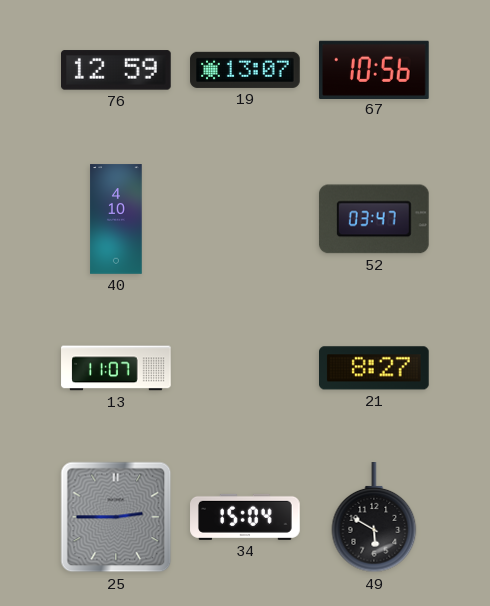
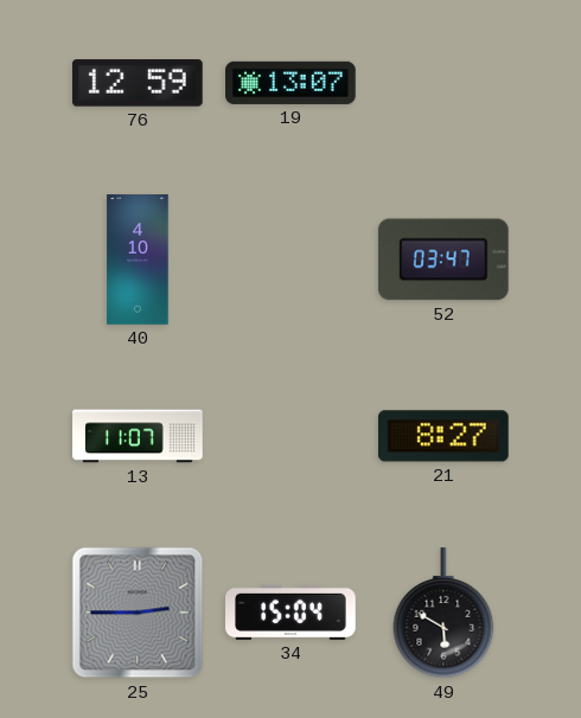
67: 10:56 -> none
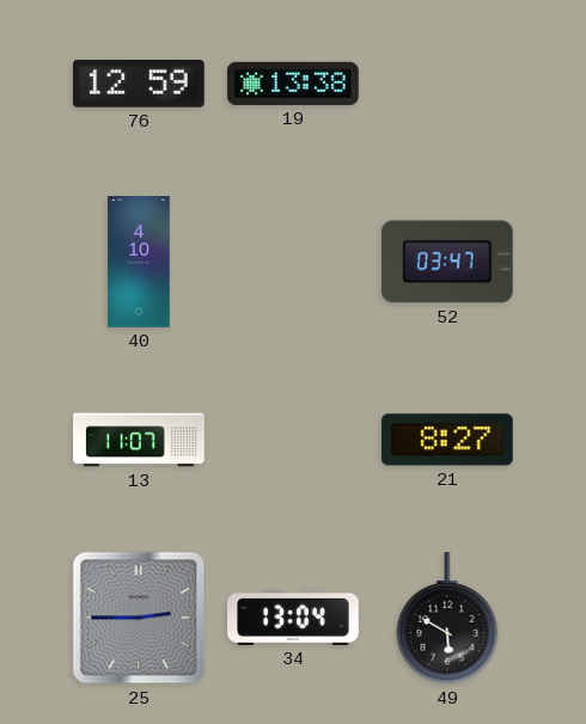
19: 13:07 -> 13:38
34: 15:04 -> 13:04
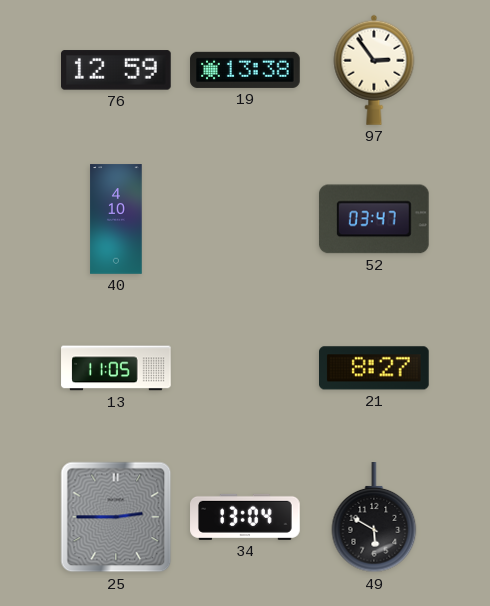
97: none -> 2:54
13: 11:07 -> 11:05
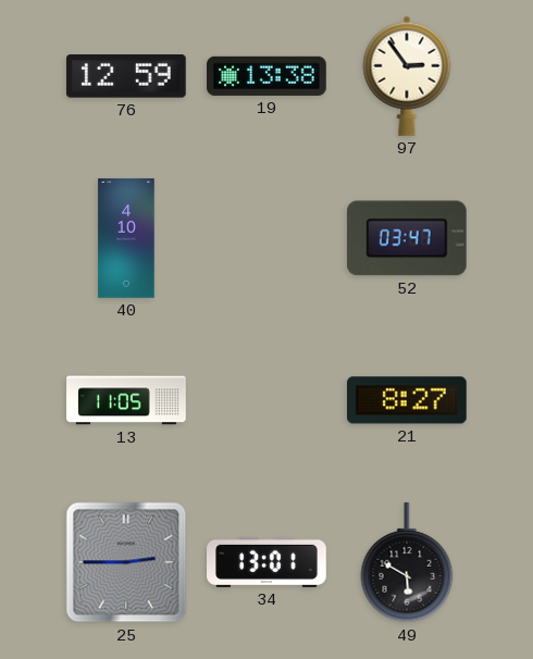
34: 13:04 -> 13:01
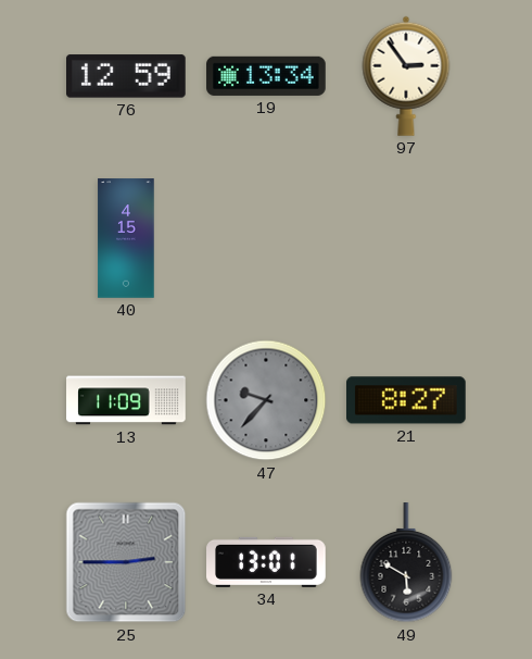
19: 13:38 -> 13:34
40: 4:10 -> 4:15
52: 03:47 -> none
13: 11:05 -> 11:09
47: none -> 9:37
